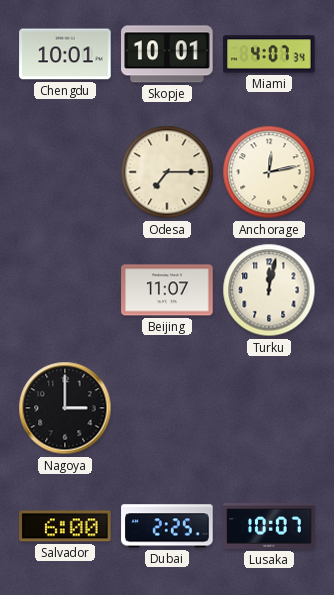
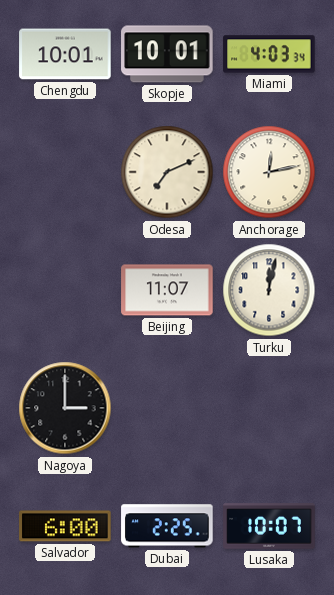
Miami: 4:07 -> 4:03
Odesa: 7:15 -> 7:11
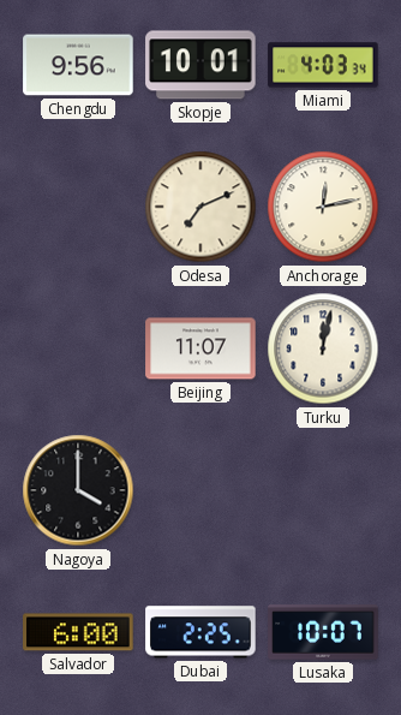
Chengdu: 10:01 -> 9:56
Nagoya: 3:00 -> 4:00
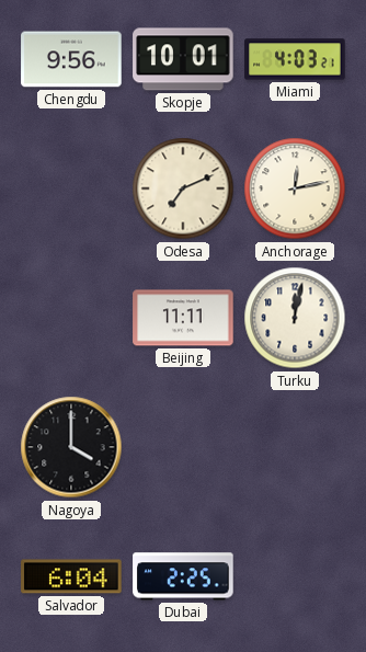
Miami: 4:03:34 -> 4:03:21
Beijing: 11:07 -> 11:11
Salvador: 6:00 -> 6:04
Lusaka: 10:07 -> none
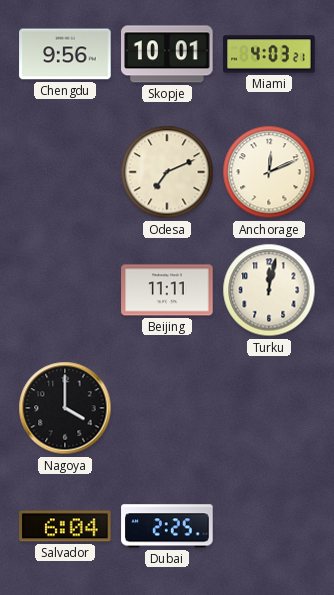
Anchorage: 12:13 -> 12:11
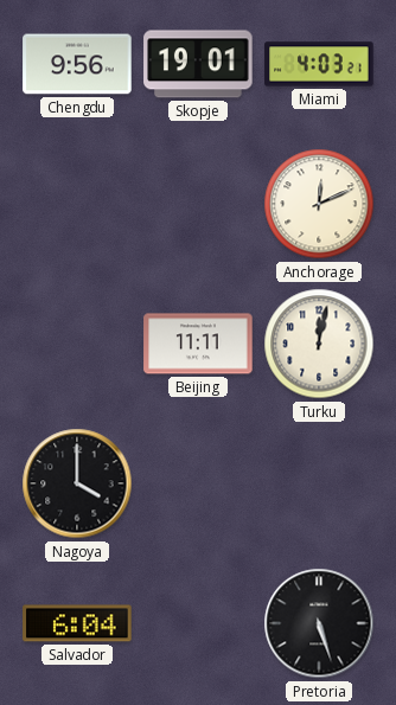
Skopje: 10:01 -> 19:01
Odesa: 7:11 -> none
Dubai: 2:25 -> none
Pretoria: none -> 5:27
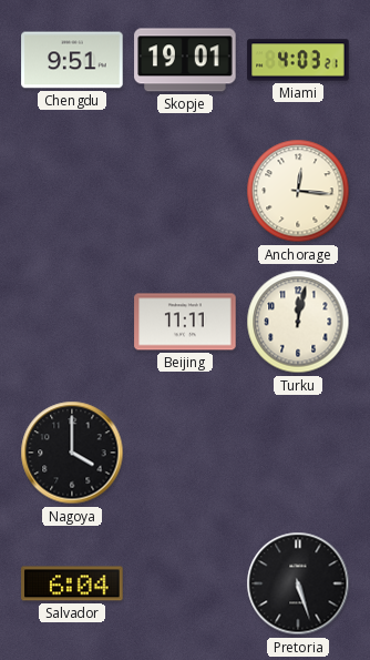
Chengdu: 9:56 -> 9:51
Anchorage: 12:11 -> 12:16
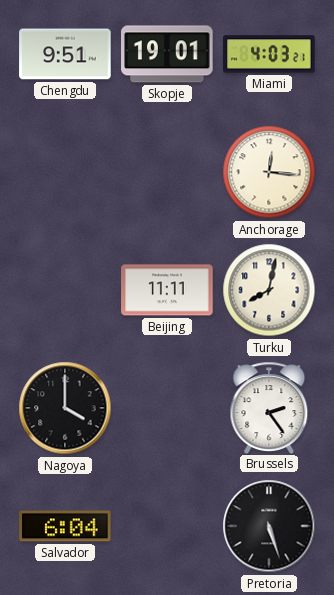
Turku: 12:02 -> 8:02
Brussels: none -> 2:24
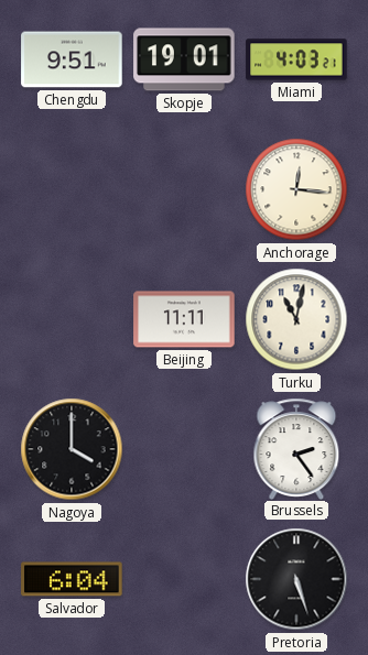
Turku: 8:02 -> 11:02
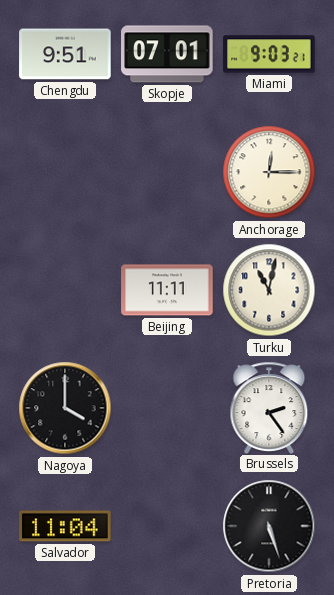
Skopje: 19:01 -> 07:01
Miami: 4:03 -> 9:03
Anchorage: 12:16 -> 12:15
Salvador: 6:04 -> 11:04
